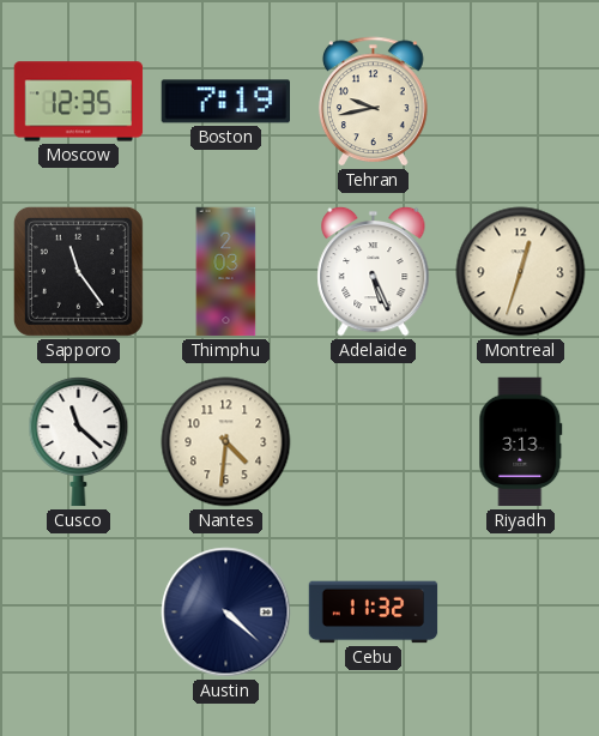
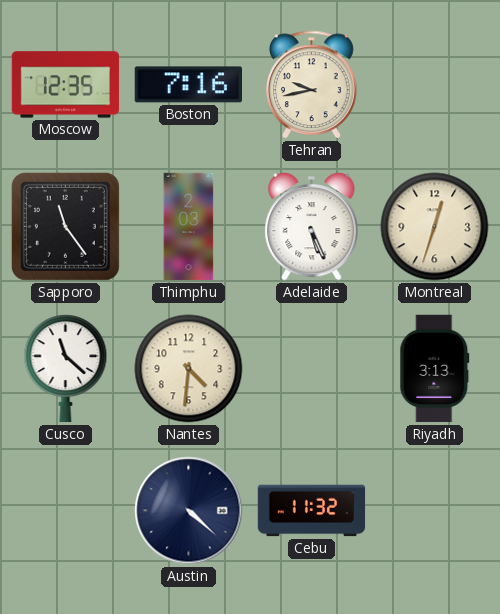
Boston: 7:19 -> 7:16
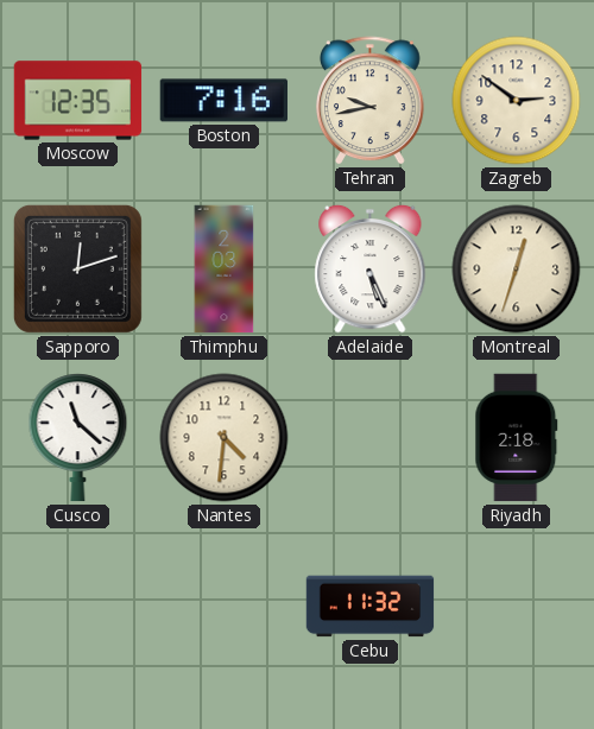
Zagreb: none -> 2:51
Sapporo: 11:24 -> 12:12
Riyadh: 3:13 -> 2:18
Austin: 4:22 -> none
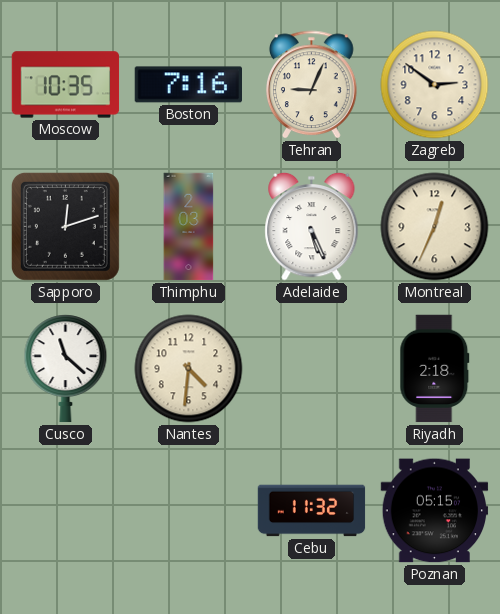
Moscow: 12:35 -> 10:35
Tehran: 9:43 -> 9:04
Montreal: 12:33 -> 12:34
Poznan: none -> 05:15
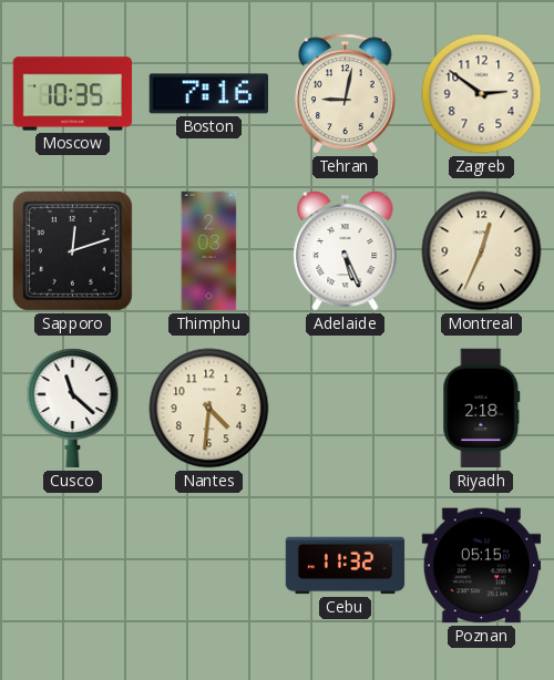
Tehran: 9:04 -> 9:02
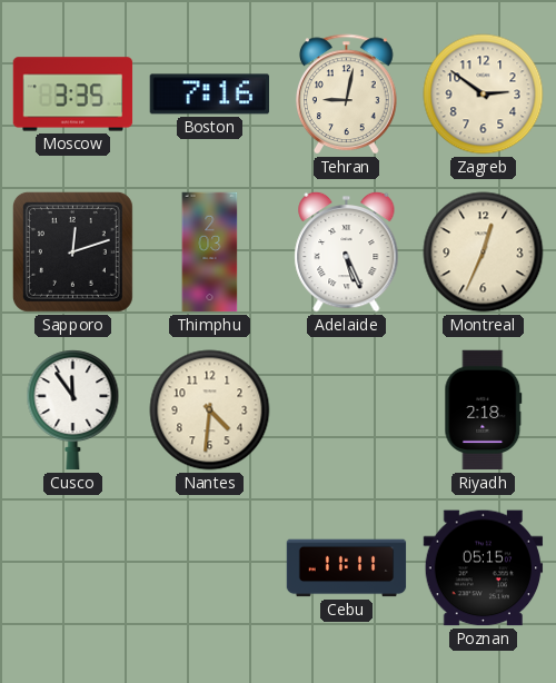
Moscow: 10:35 -> 3:35
Cusco: 11:22 -> 11:54
Cebu: 11:32 -> 11:11
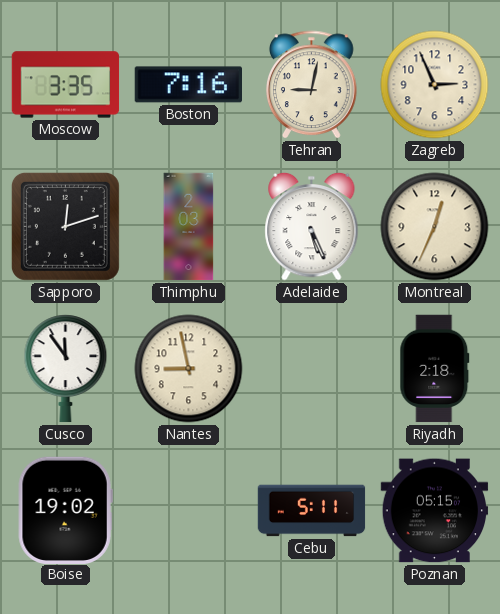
Zagreb: 2:51 -> 2:56
Nantes: 4:31 -> 8:58
Boise: none -> 19:02
Cebu: 11:11 -> 5:11
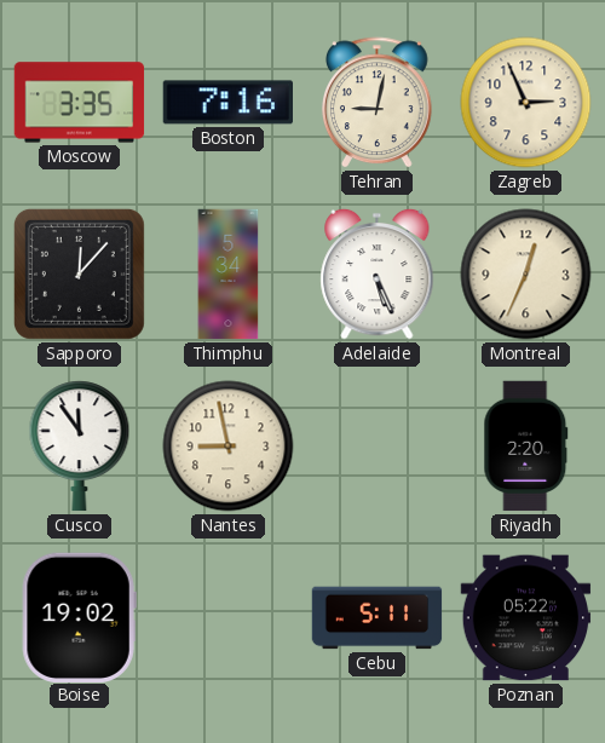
Sapporo: 12:12 -> 12:07
Thimphu: 2:03 -> 5:34
Riyadh: 2:18 -> 2:20
Poznan: 05:15 -> 05:22
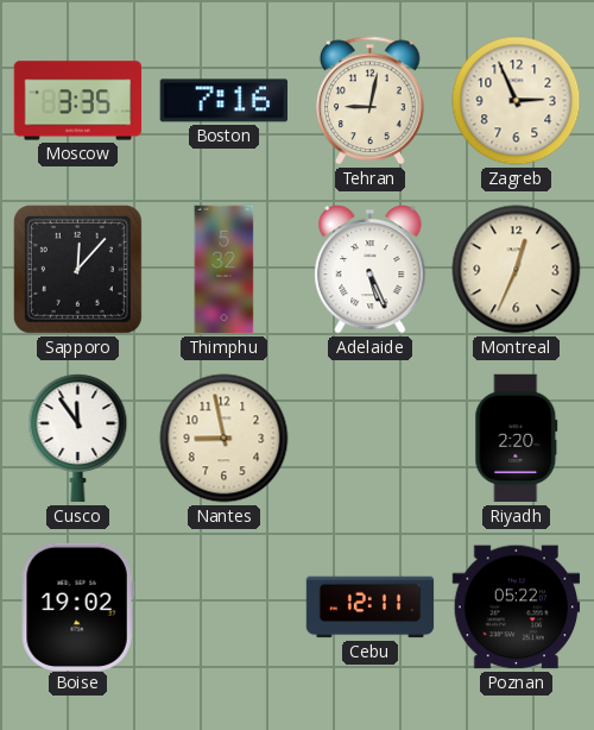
Thimphu: 5:34 -> 5:32
Cebu: 5:11 -> 12:11
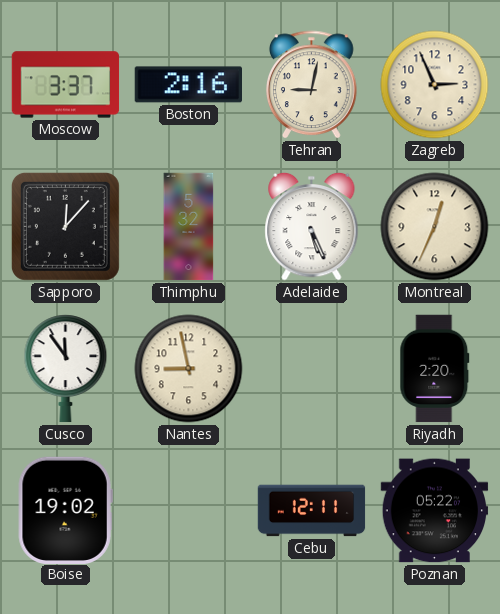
Moscow: 3:35 -> 3:37
Boston: 7:16 -> 2:16
